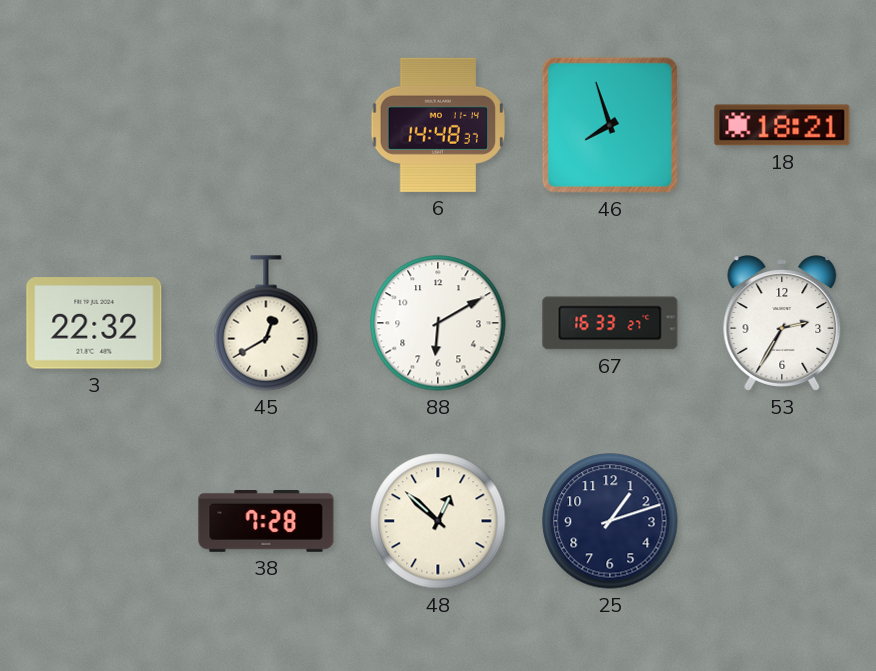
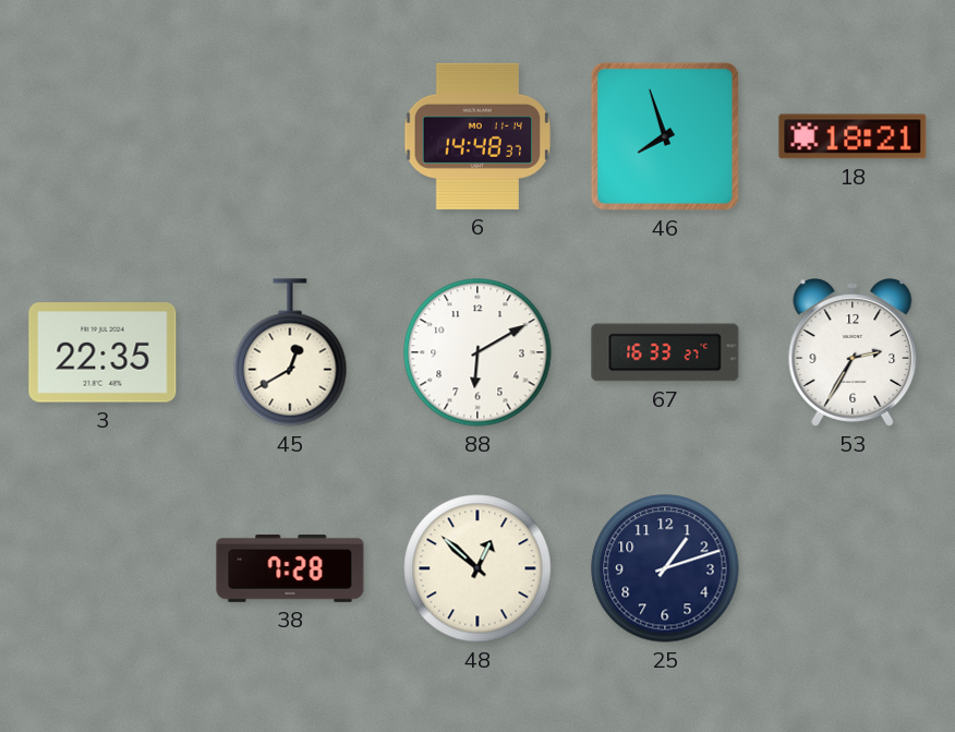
3: 22:32 -> 22:35
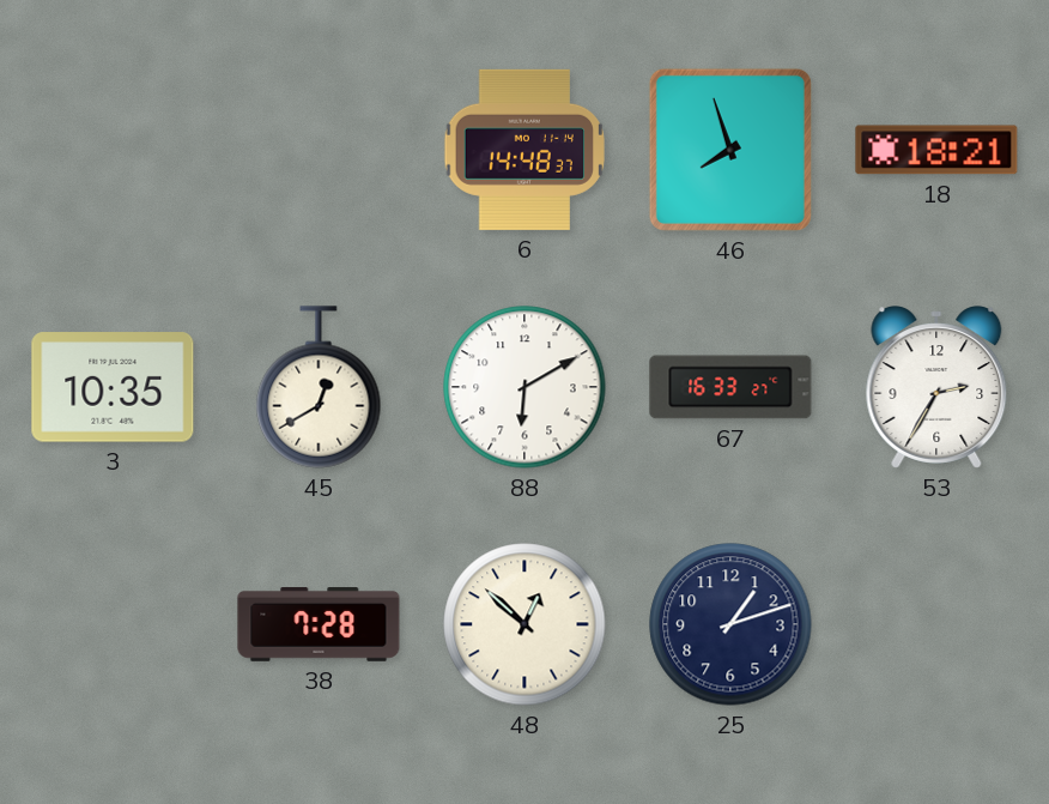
3: 22:35 -> 10:35
